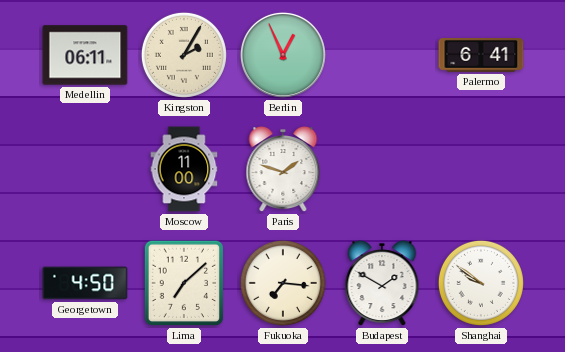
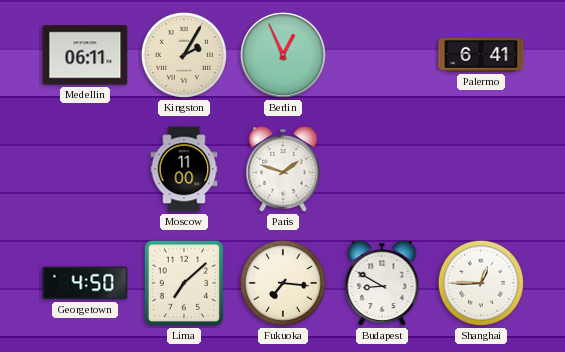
Budapest: 1:50 -> 8:50
Shanghai: 9:51 -> 12:45
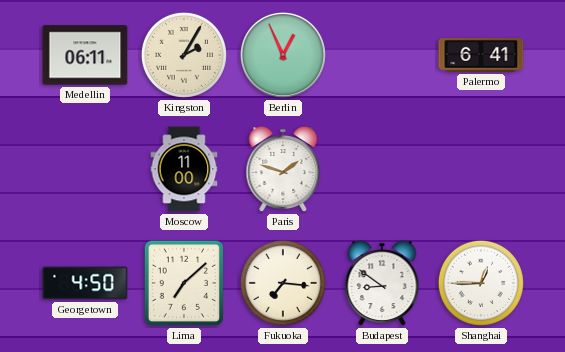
Budapest: 8:50 -> 8:51
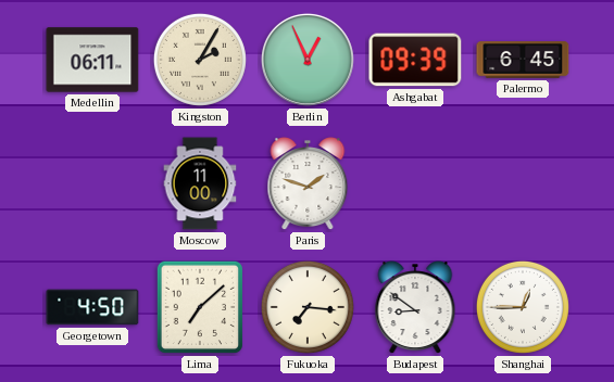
Ashgabat: none -> 09:39
Palermo: 6:41 -> 6:45
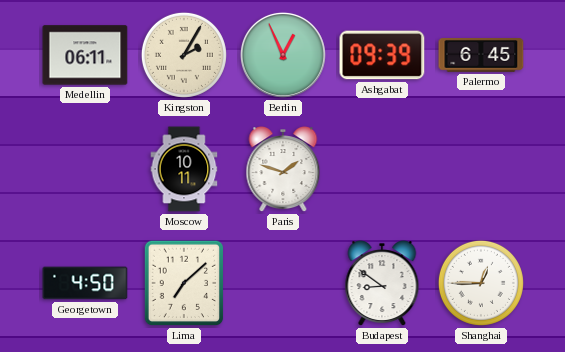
Moscow: 11:00 -> 10:11
Fukuoka: 7:16 -> none
